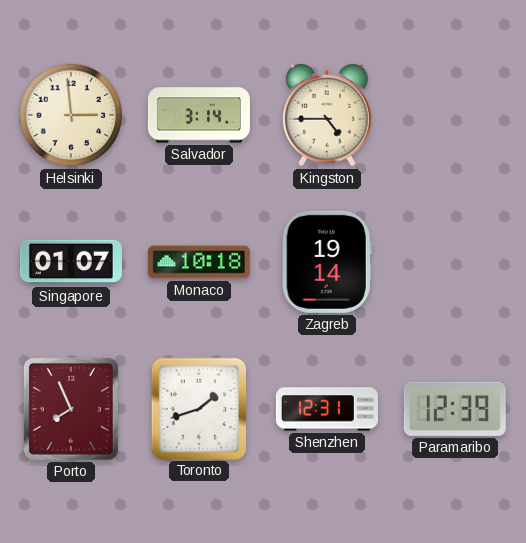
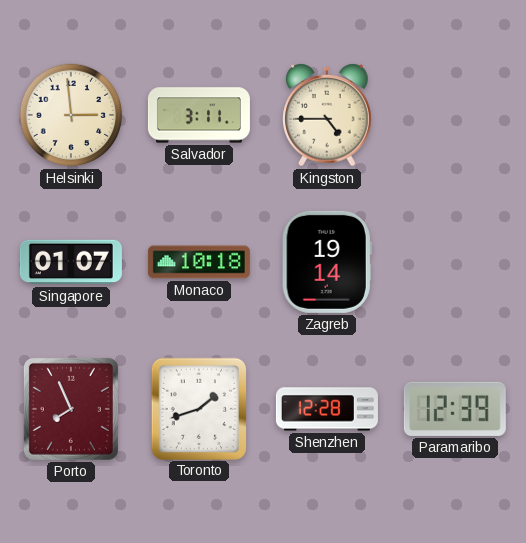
Salvador: 3:14 -> 3:11
Shenzhen: 12:31 -> 12:28
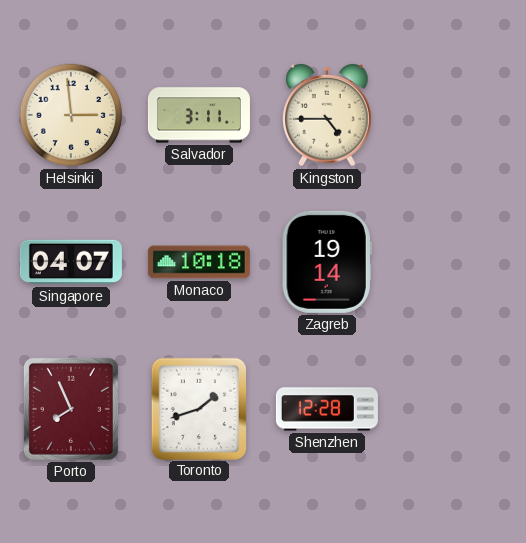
Singapore: 01:07 -> 04:07
Paramaribo: 12:39 -> none
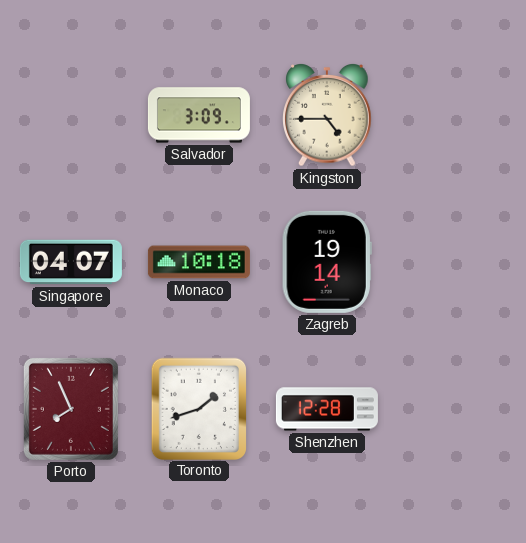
Helsinki: 2:59 -> none
Salvador: 3:11 -> 3:09
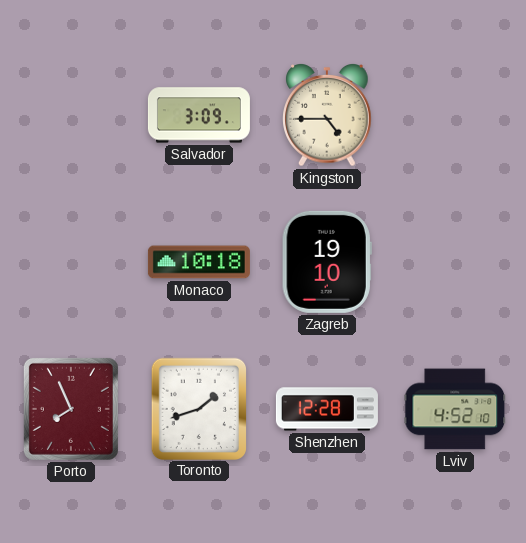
Singapore: 04:07 -> none
Zagreb: 19:14 -> 19:10
Lviv: none -> 4:52
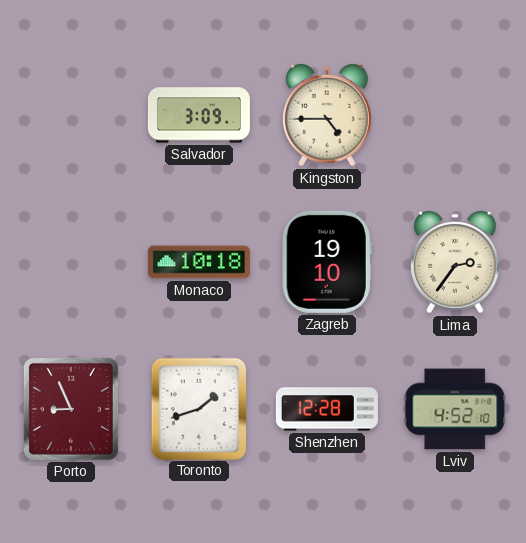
Lima: none -> 2:36
Porto: 7:56 -> 8:56
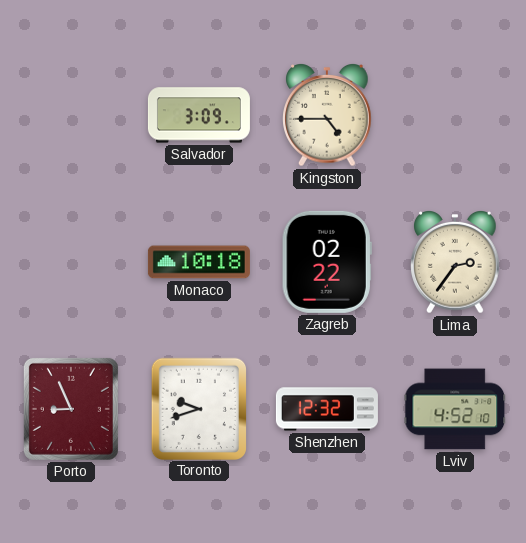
Zagreb: 19:10 -> 02:22
Toronto: 1:42 -> 9:42
Shenzhen: 12:28 -> 12:32
